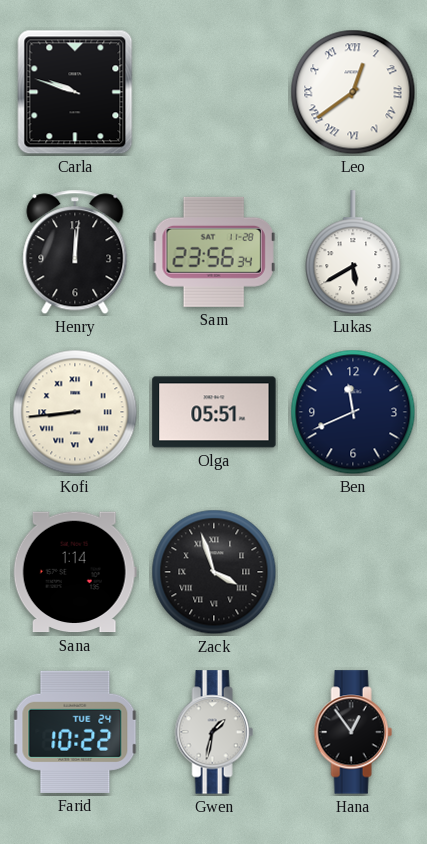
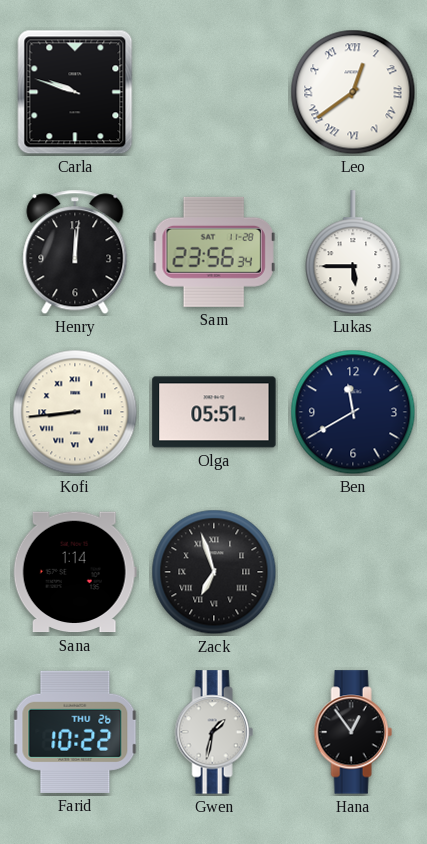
Lukas: 5:40 -> 5:45
Ben: 11:41 -> 11:40
Zack: 3:57 -> 6:57
Farid date: TUE 24 -> THU 26
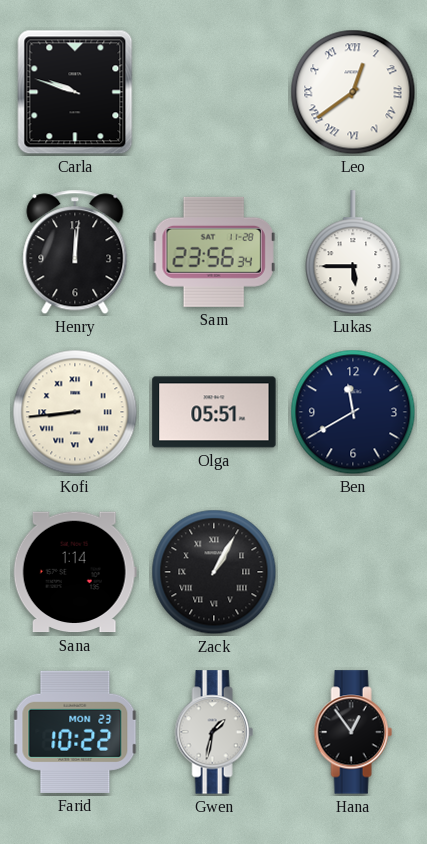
Zack: 6:57 -> 1:05
Farid date: THU 26 -> MON 23
